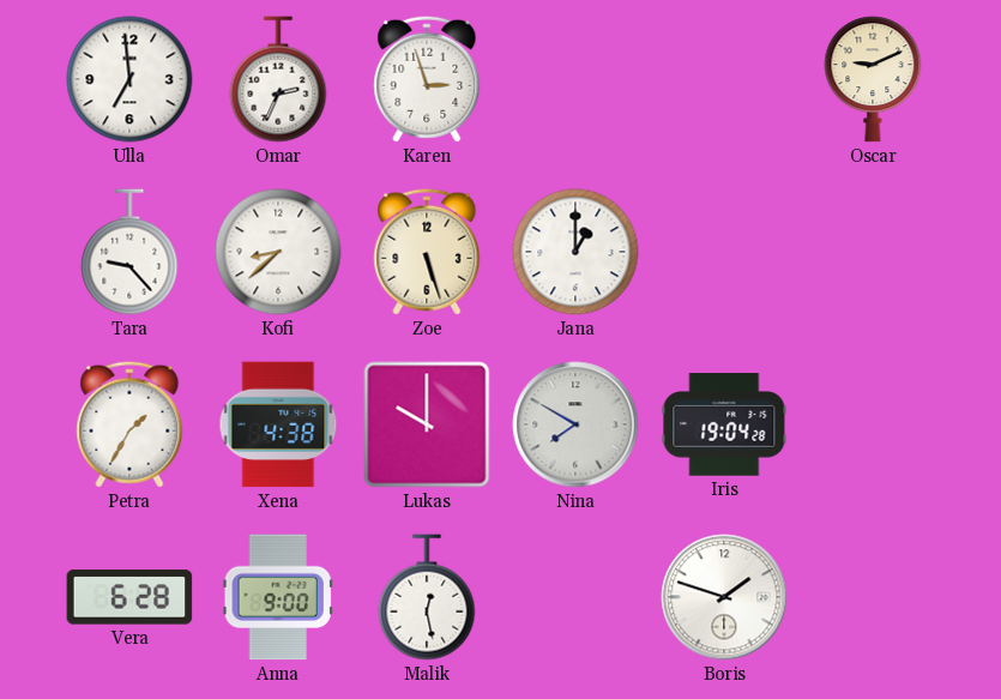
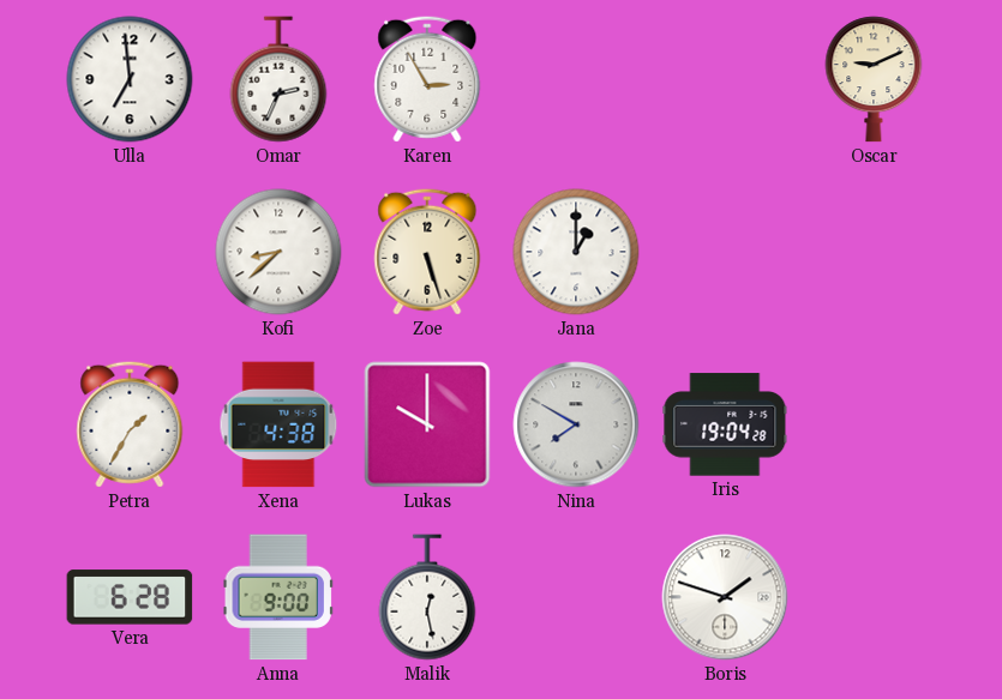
Karen: 2:57 -> 2:55
Tara: 9:23 -> none
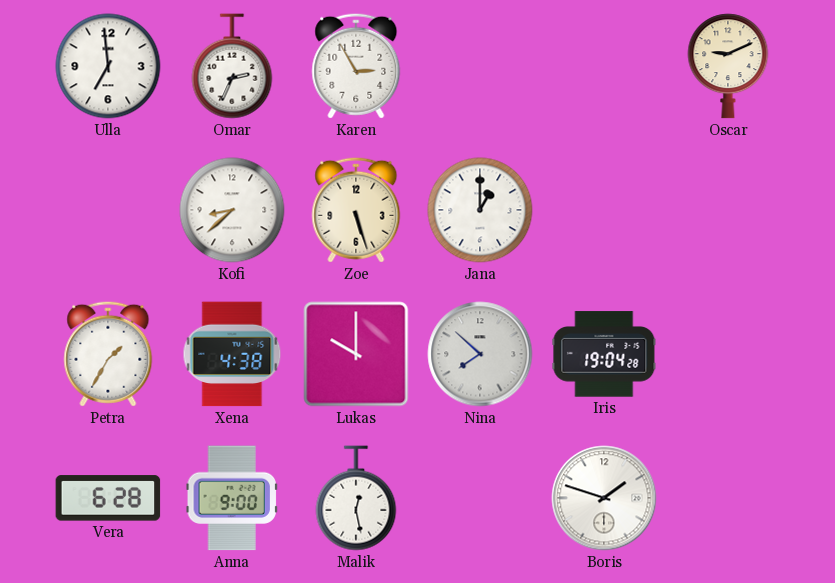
Nina: 7:50 -> 7:52
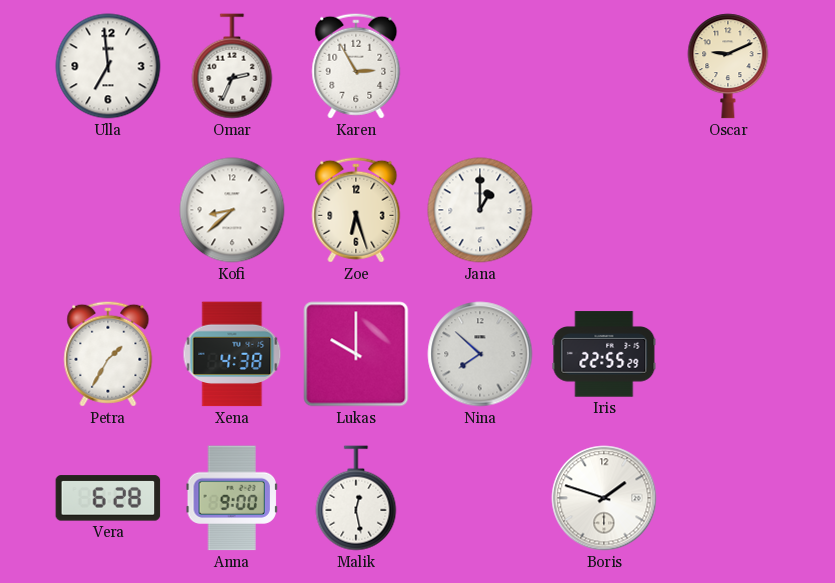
Zoe: 5:27 -> 6:27
Iris: 19:04 -> 22:55
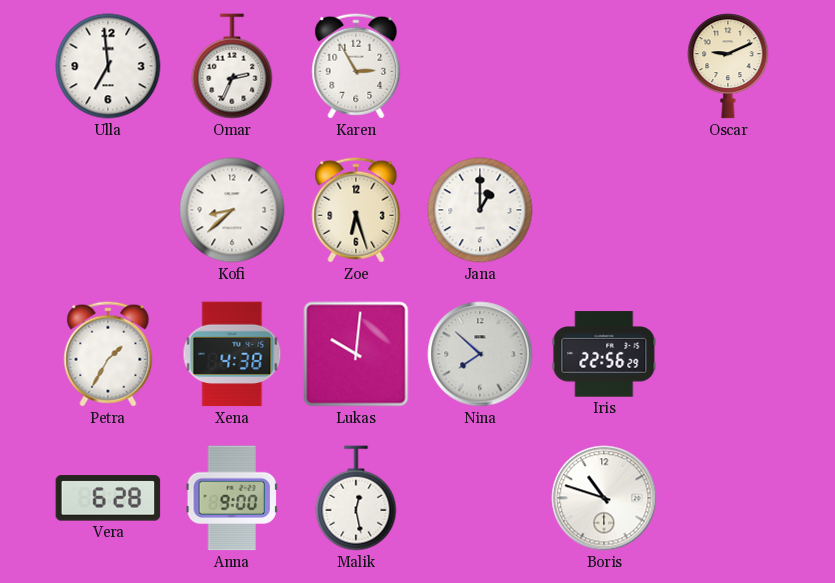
Lukas: 10:00 -> 10:01
Iris: 22:55 -> 22:56
Boris: 1:48 -> 10:48
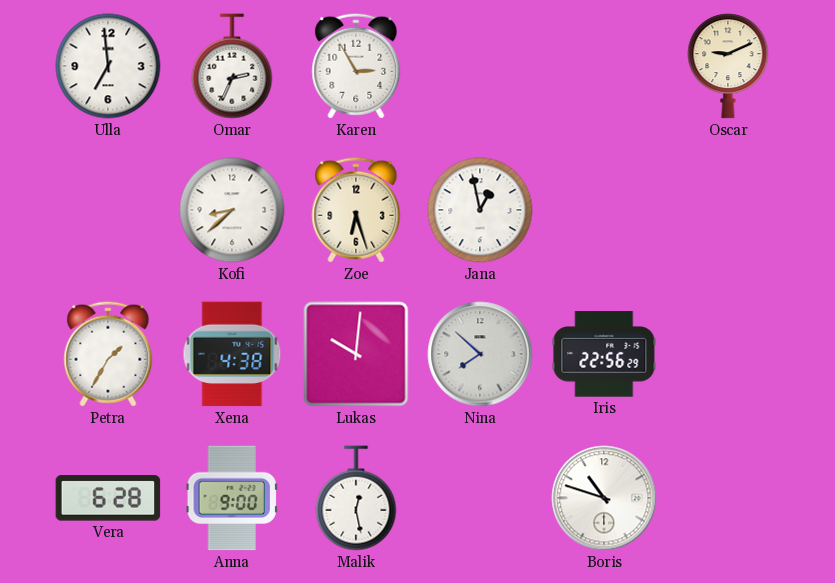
Jana: 1:00 -> 12:58
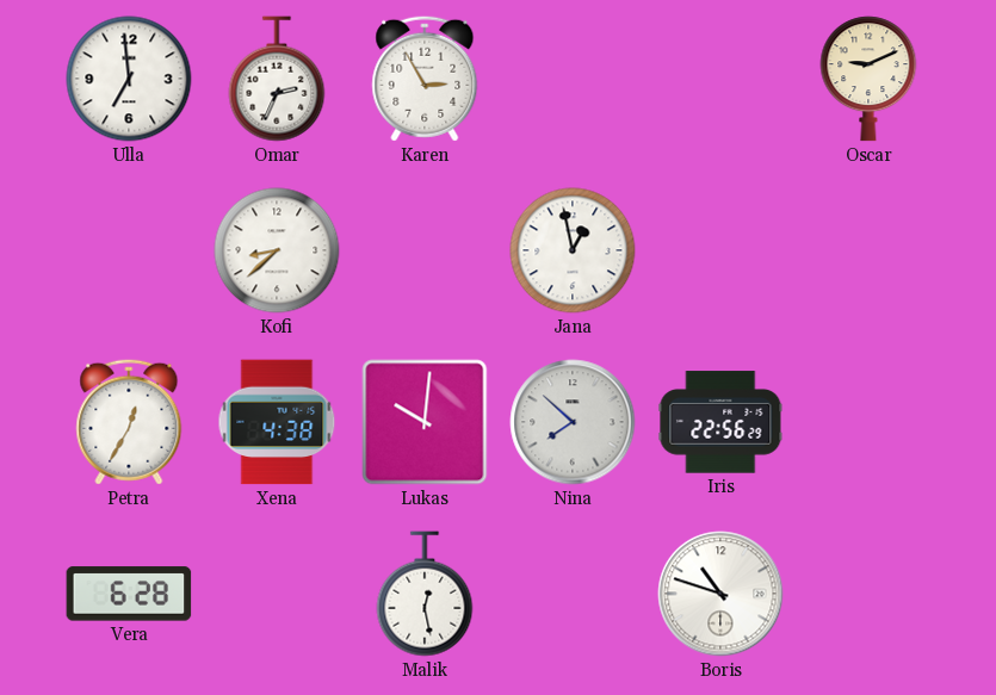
Zoe: 6:27 -> none
Petra: 1:35 -> 12:35
Anna: 9:00 -> none
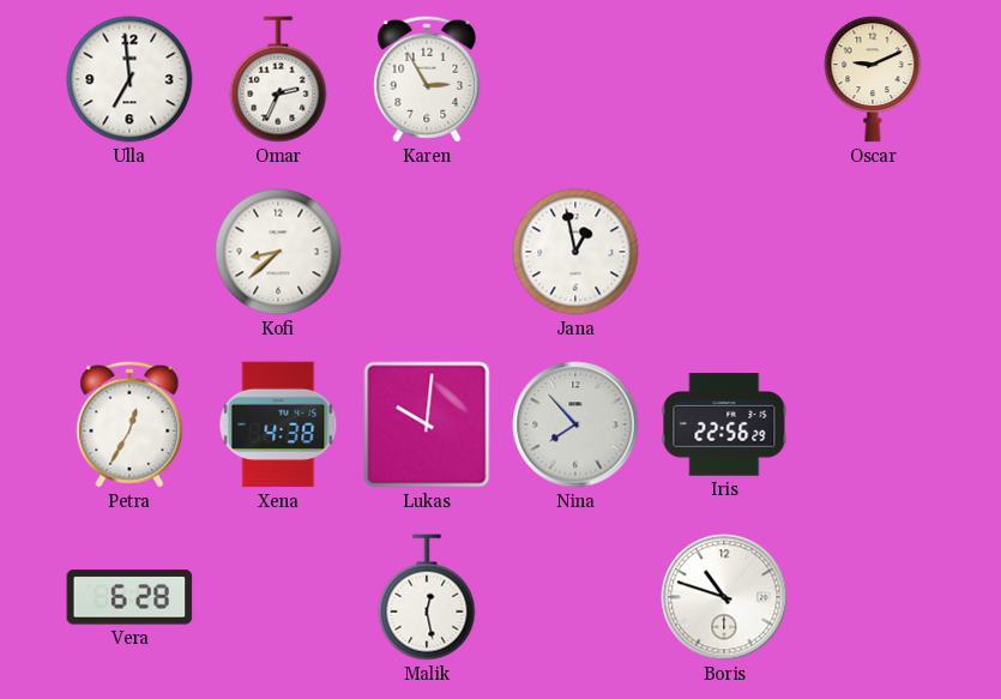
Nina: 7:52 -> 7:53
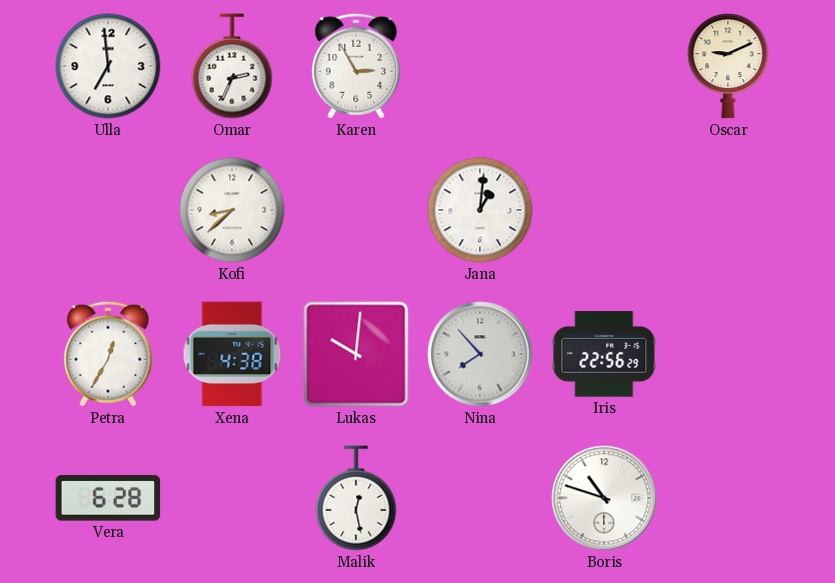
Jana: 12:58 -> 1:01
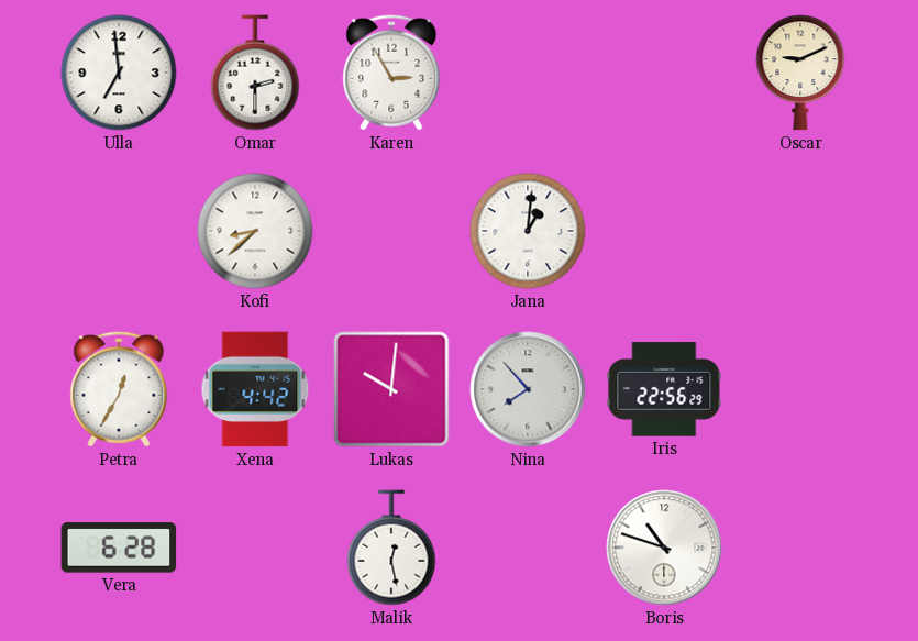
Omar: 2:34 -> 2:30
Xena: 4:38 -> 4:42
